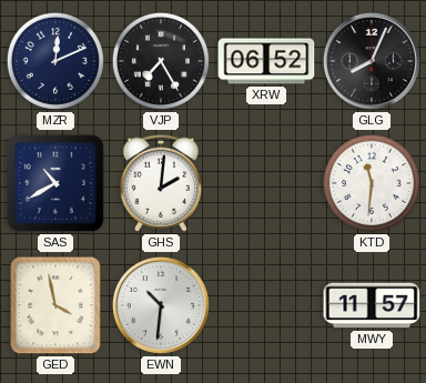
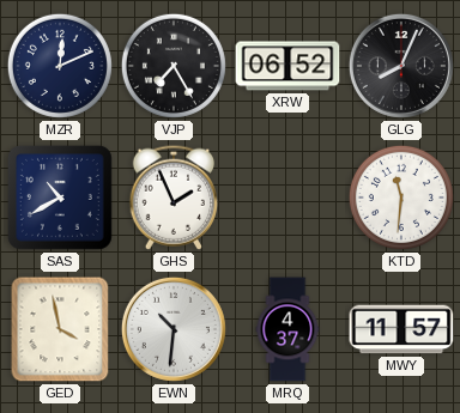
GHS: 2:01 -> 1:56
MRQ: none -> 4:37
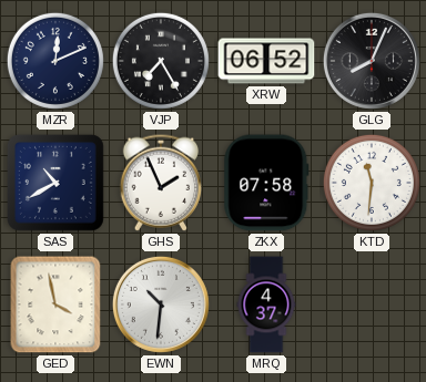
ZKX: none -> 07:58
MWY: 11:57 -> none
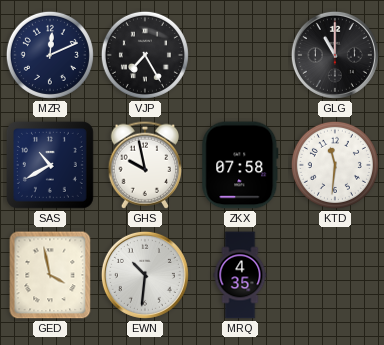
XRW: 06:52 -> none
GLG: 8:04 -> 11:00
GHS: 1:56 -> 9:58
MRQ: 4:37 -> 4:35
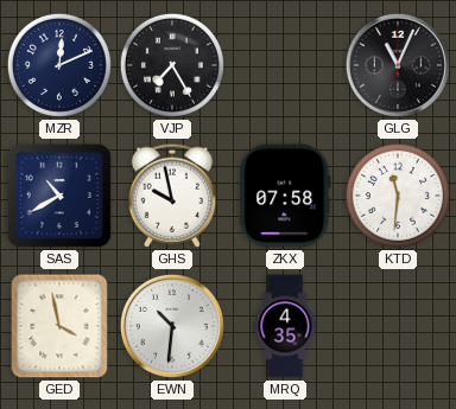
GLG: 11:00 -> 11:04
